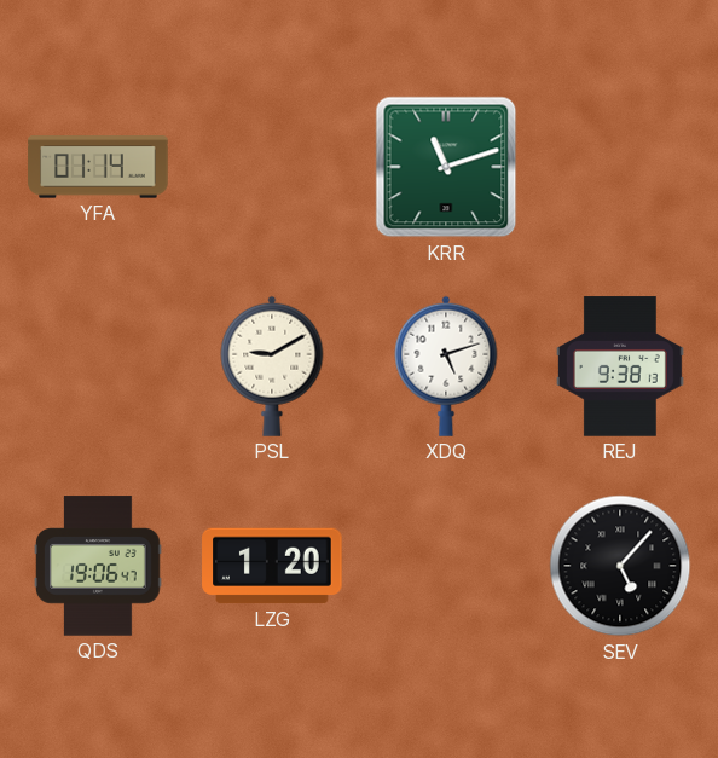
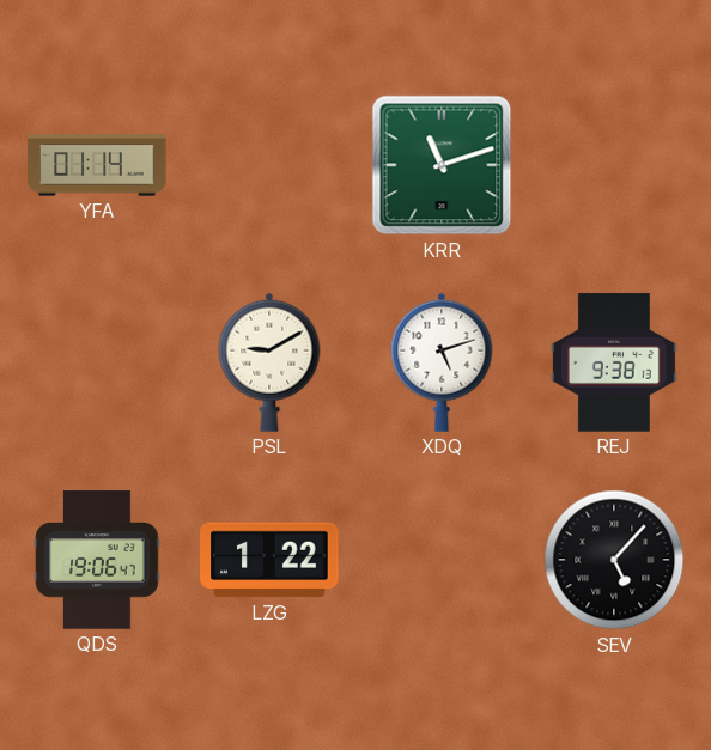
LZG: 1:20 -> 1:22
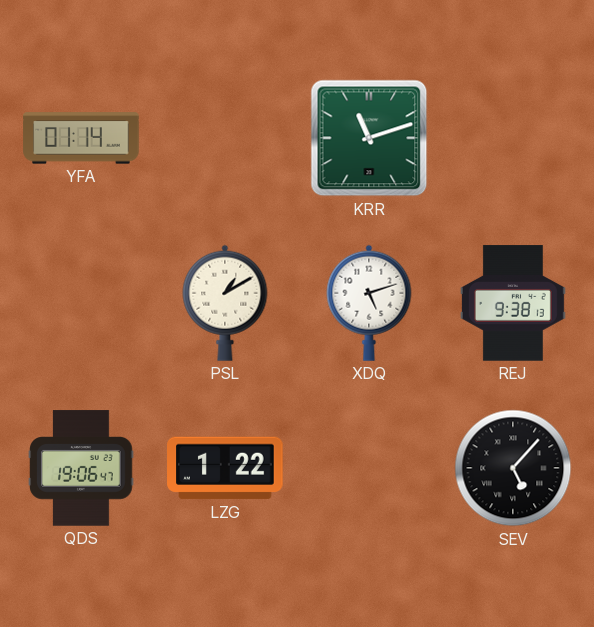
PSL: 9:10 -> 1:10
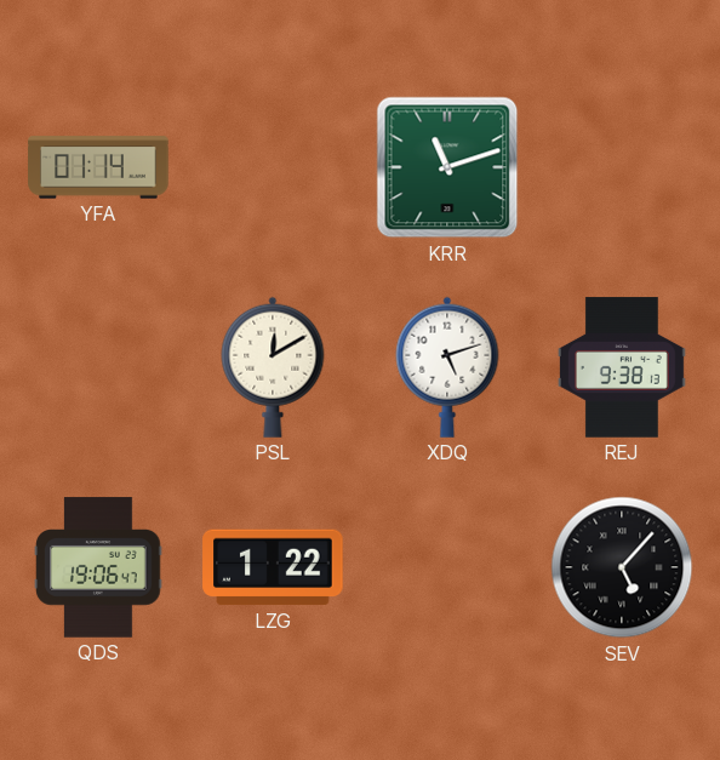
PSL: 1:10 -> 12:10
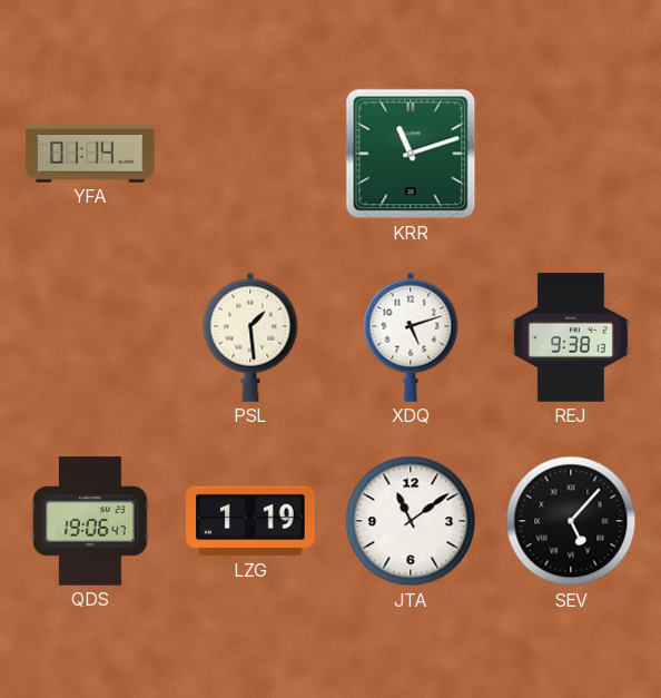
PSL: 12:10 -> 1:29
LZG: 1:22 -> 1:19
JTA: none -> 11:09
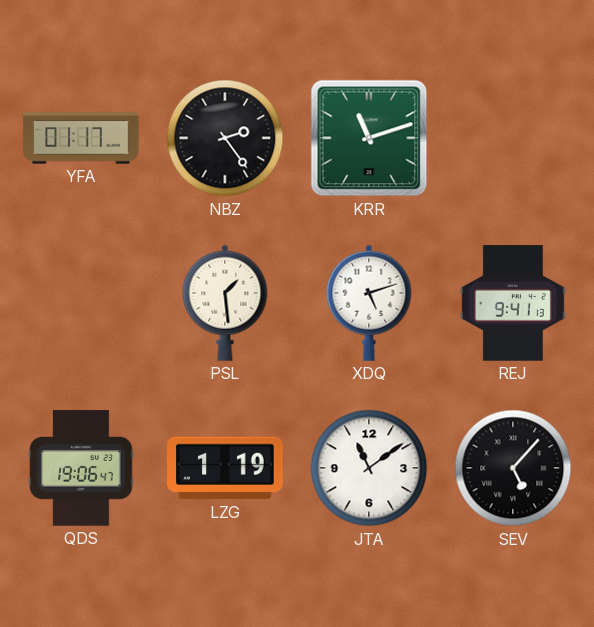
YFA: 01:14 -> 01:17
NBZ: none -> 2:24
REJ: 9:38 -> 9:41
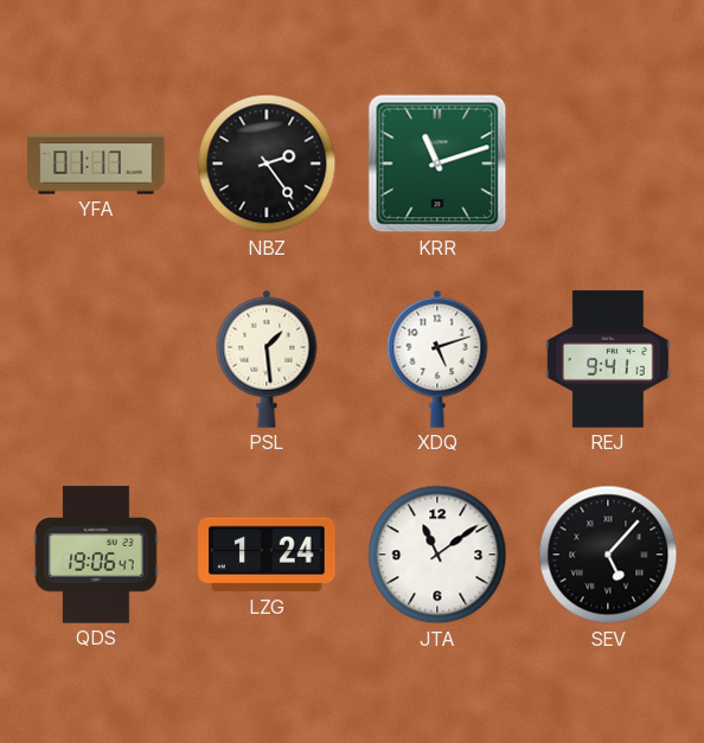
LZG: 1:19 -> 1:24
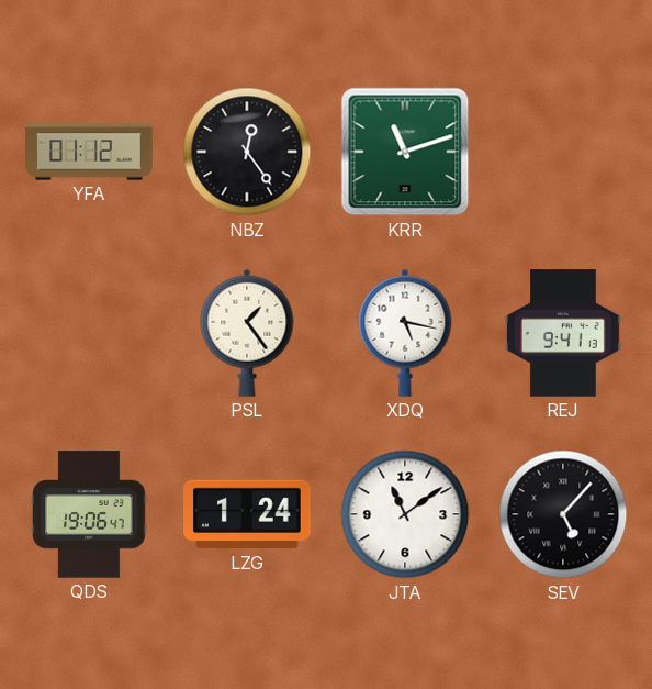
YFA: 01:17 -> 01:12
NBZ: 2:24 -> 12:24
PSL: 1:29 -> 1:24
XDQ: 5:12 -> 5:17
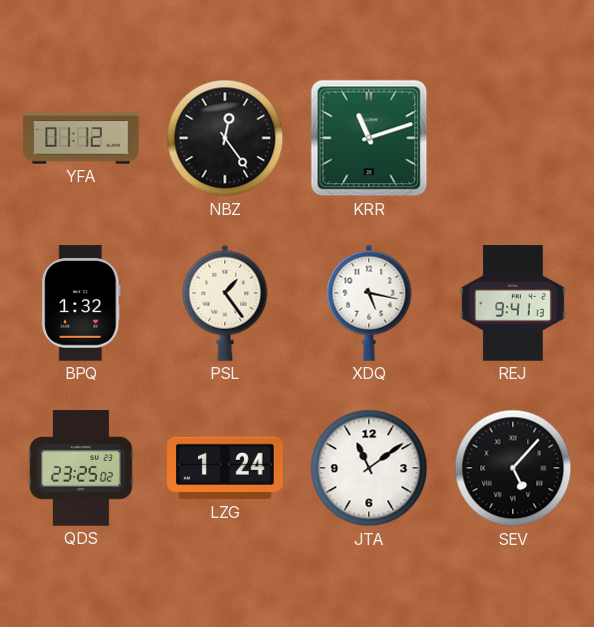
BPQ: none -> 1:32
QDS: 19:06 -> 23:25
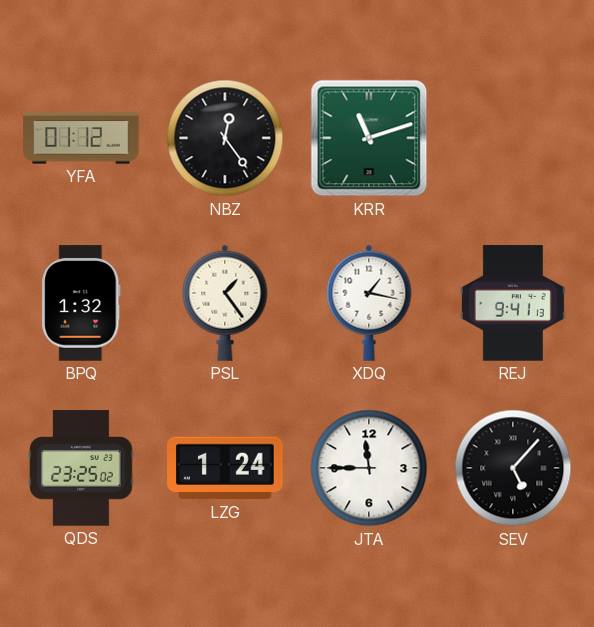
XDQ: 5:17 -> 1:17
JTA: 11:09 -> 11:45
